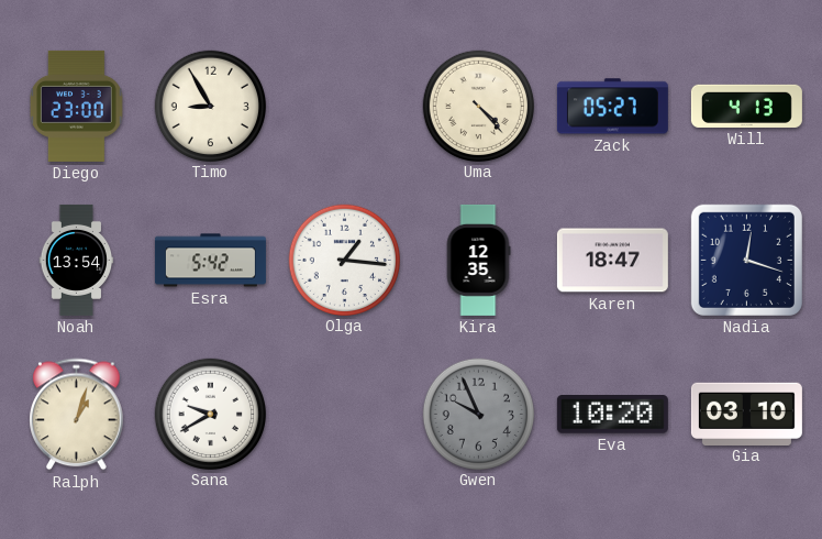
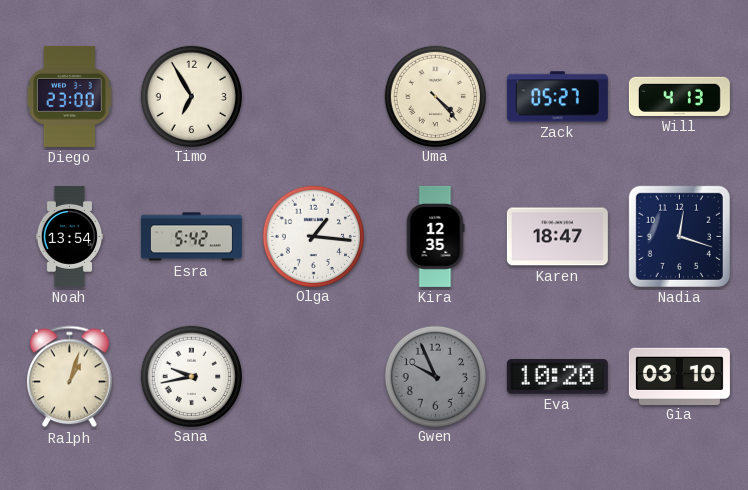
Timo: 8:55 -> 6:55
Sana: 9:40 -> 9:43
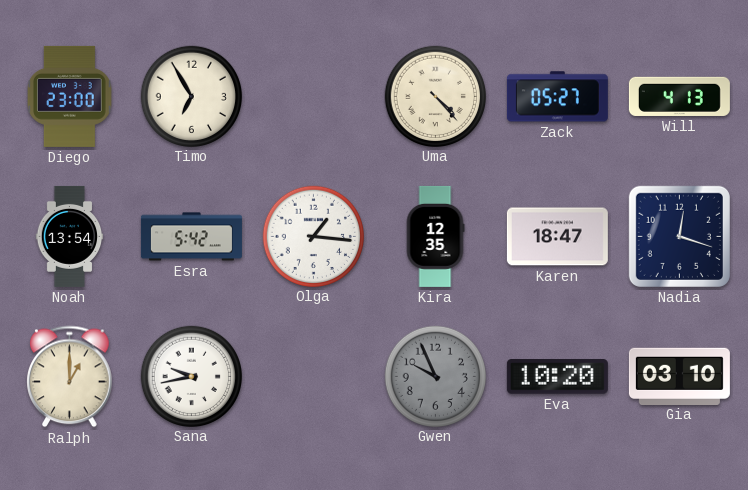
Ralph: 1:03 -> 1:00
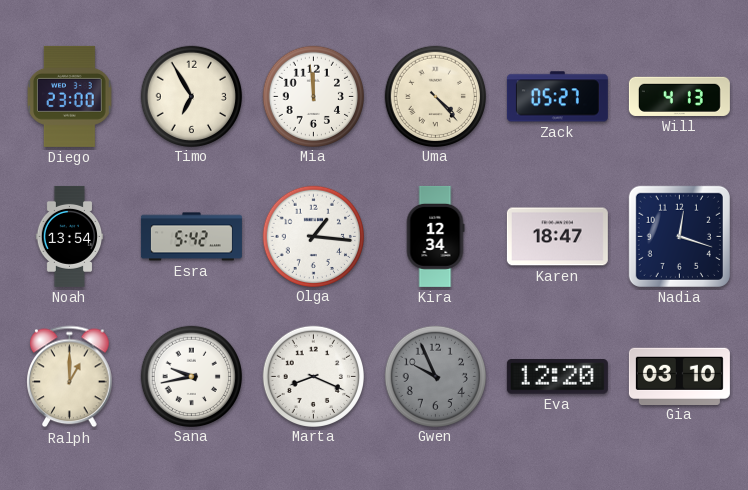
Mia: none -> 11:59
Kira: 12:35 -> 12:34
Marta: none -> 8:19
Eva: 10:20 -> 12:20
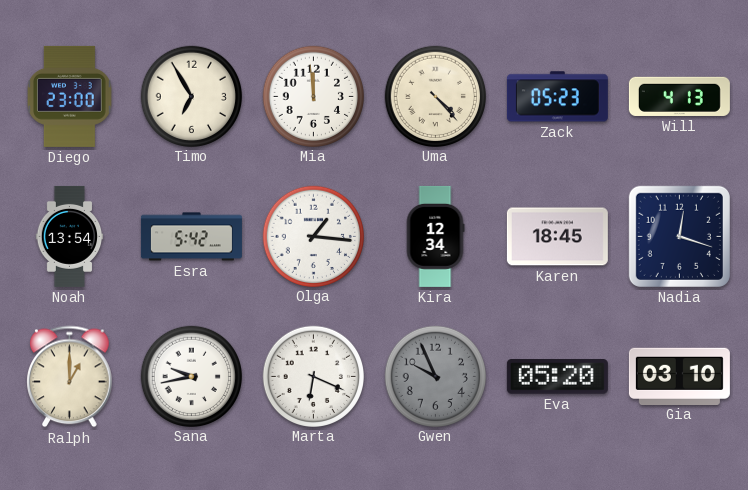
Zack: 05:27 -> 05:23
Karen: 18:47 -> 18:45
Marta: 8:19 -> 6:19
Eva: 12:20 -> 05:20
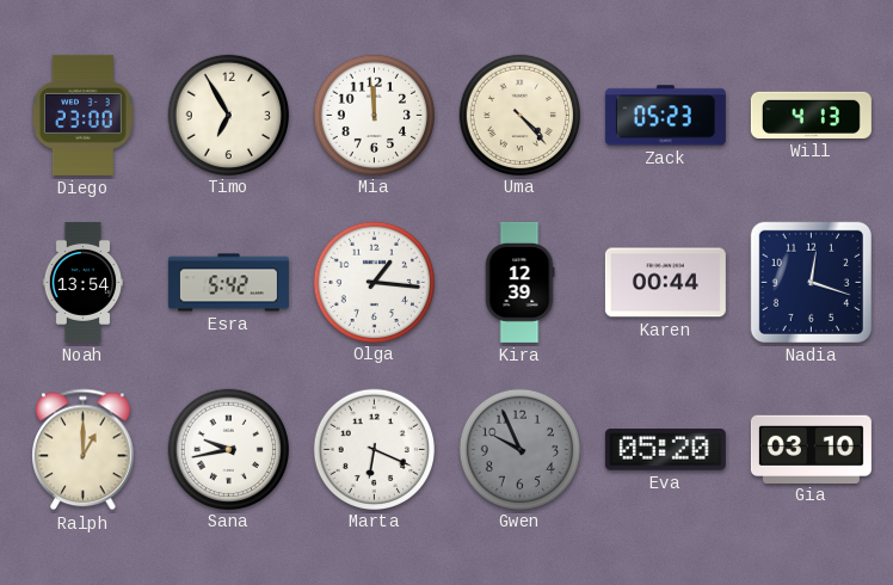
Kira: 12:34 -> 12:39
Karen: 18:45 -> 00:44
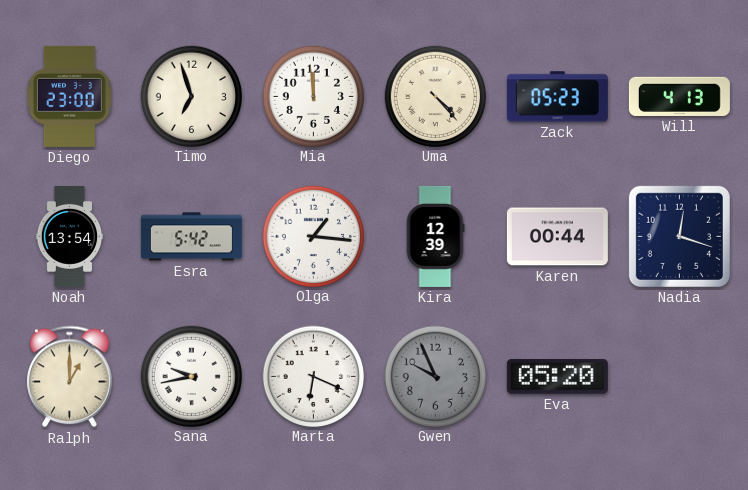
Timo: 6:55 -> 6:57
Gia: 03:10 -> none
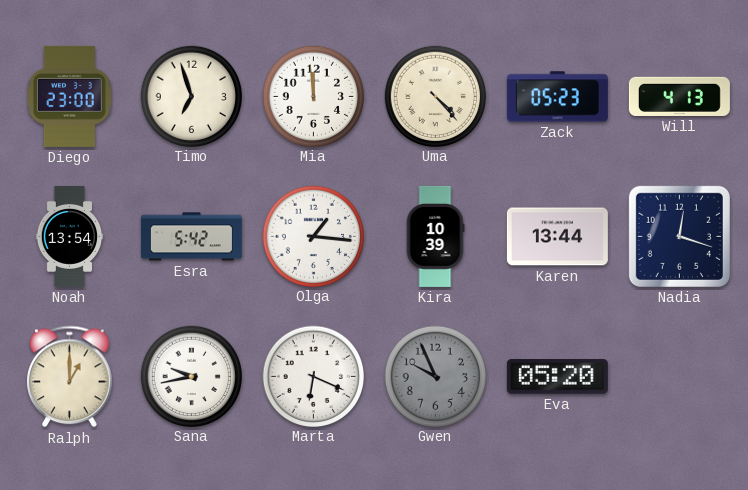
Kira: 12:39 -> 10:39
Karen: 00:44 -> 13:44
